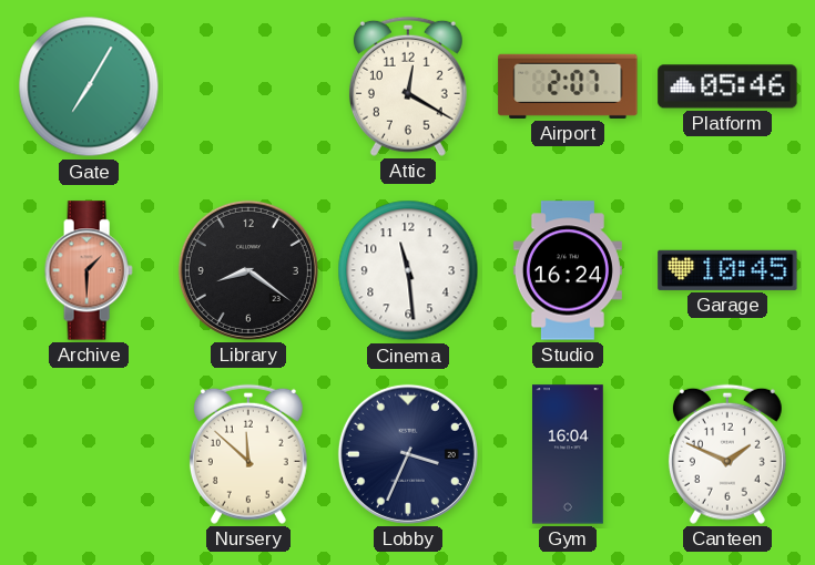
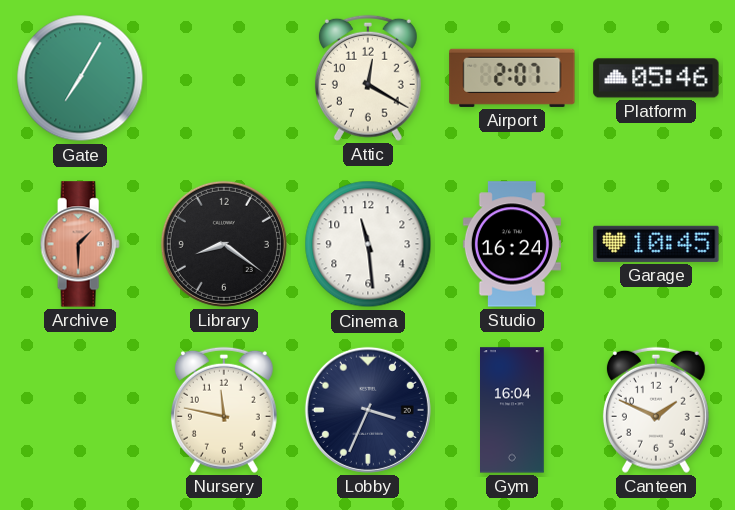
Nursery: 11:52 -> 11:47
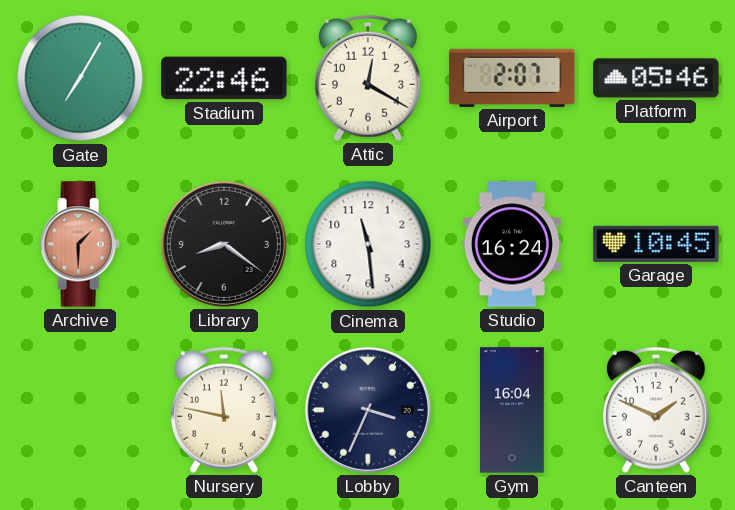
Stadium: none -> 22:46
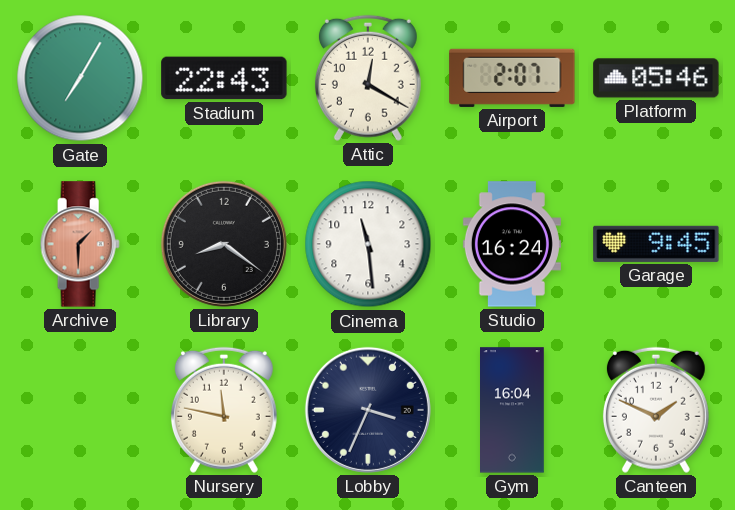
Stadium: 22:46 -> 22:43
Garage: 10:45 -> 9:45
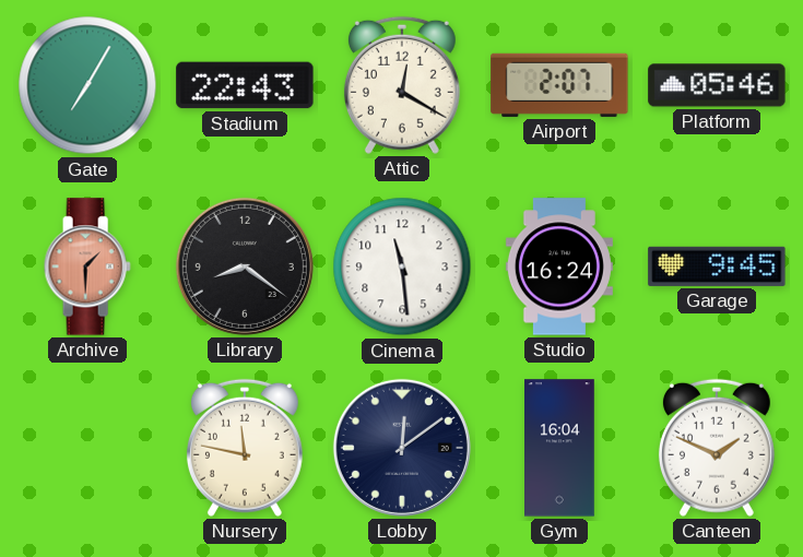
Lobby: 3:34 -> 12:09
